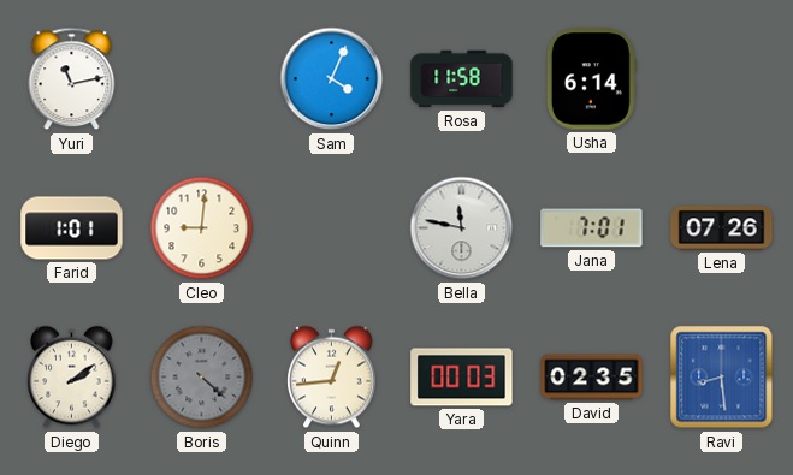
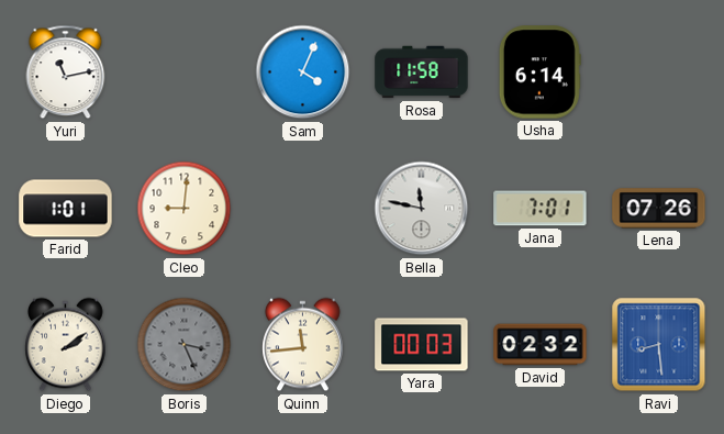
Boris: 4:22 -> 3:26
Quinn: 12:44 -> 11:44
David: 02:35 -> 02:32
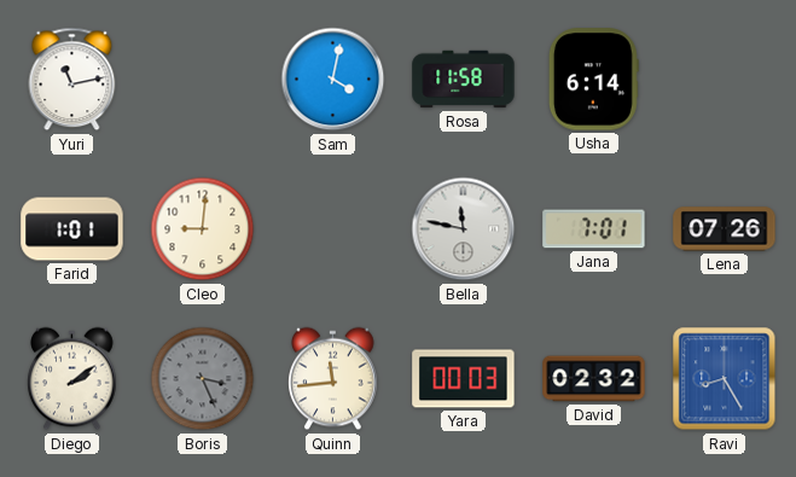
Sam: 4:04 -> 4:02
Ravi: 8:29 -> 8:25
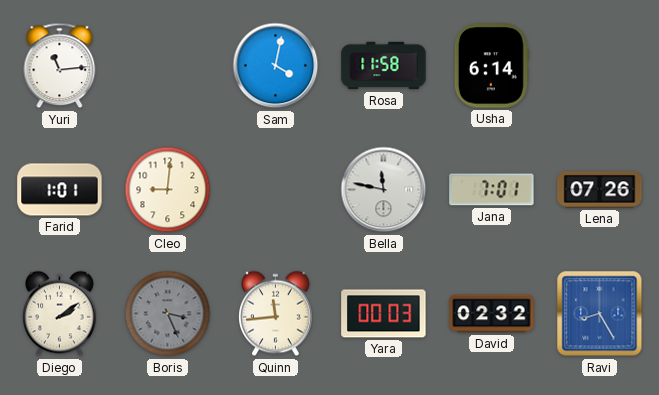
Yuri: 11:13 -> 11:14
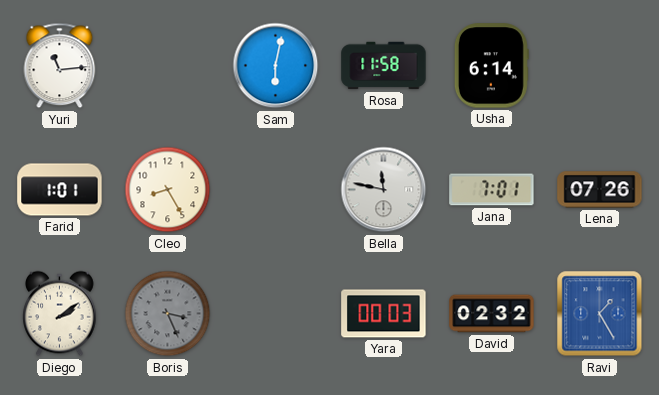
Sam: 4:02 -> 6:02
Cleo: 9:01 -> 8:25
Quinn: 11:44 -> none
Ravi: 8:25 -> 1:25
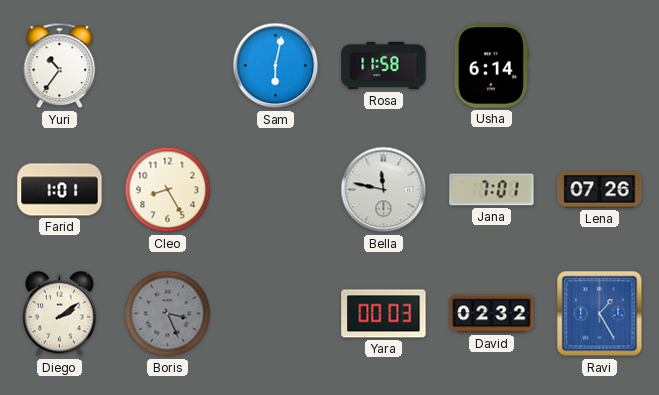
Yuri: 11:14 -> 10:36
